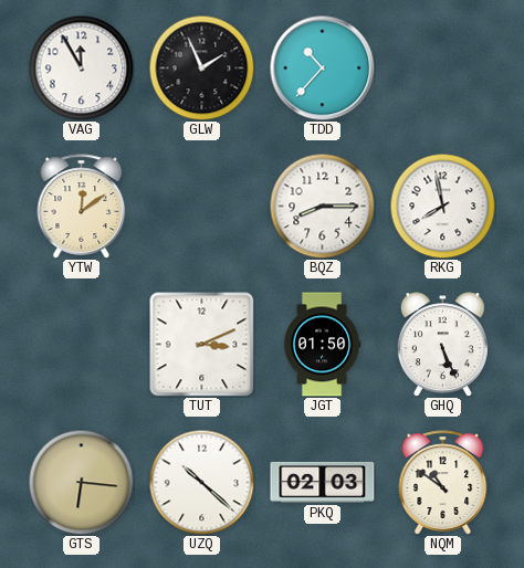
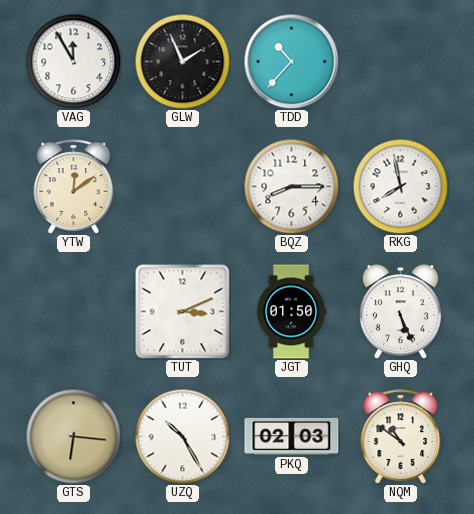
UZQ: 10:22 -> 10:25
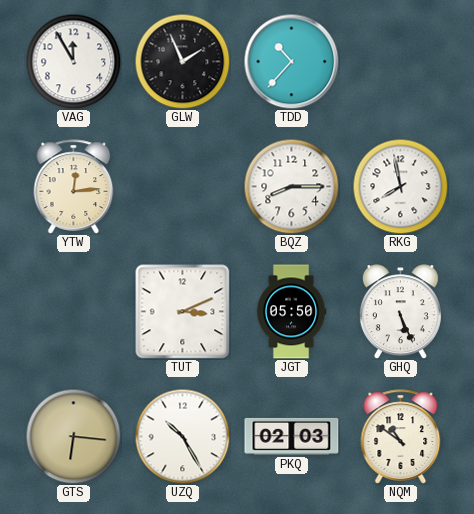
YTW: 12:09 -> 12:14
JGT: 01:50 -> 05:50
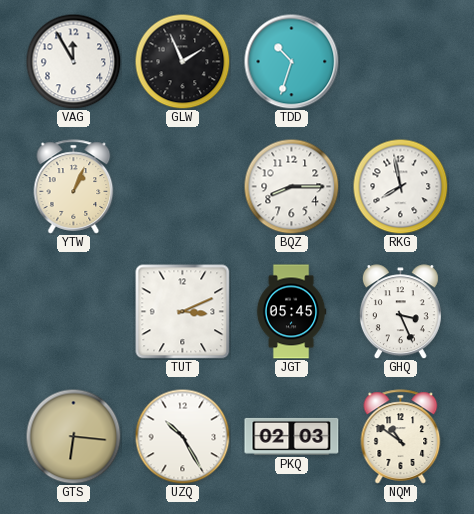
TDD: 10:37 -> 10:33
YTW: 12:14 -> 1:04
JGT: 05:50 -> 05:45
GHQ: 5:26 -> 3:26
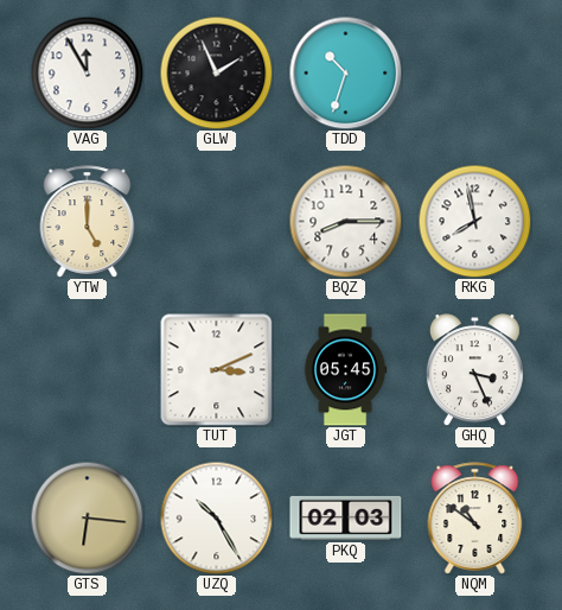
YTW: 1:04 -> 5:00
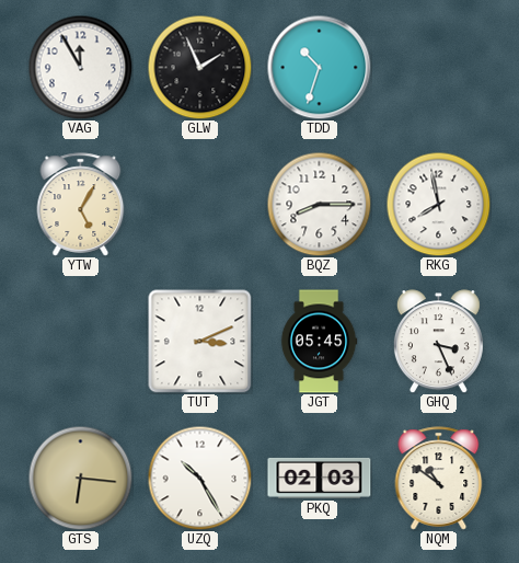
YTW: 5:00 -> 5:05
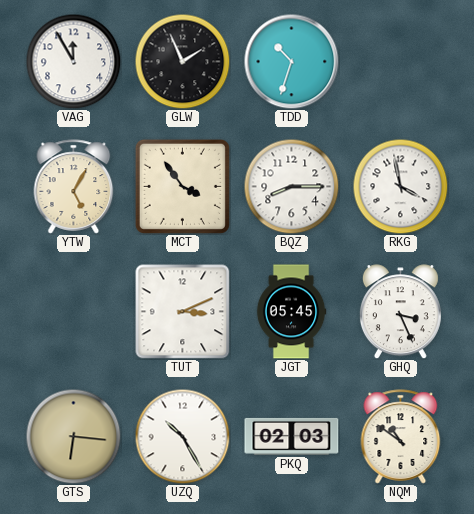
MCT: none -> 3:54
RKG: 7:58 -> 3:58
